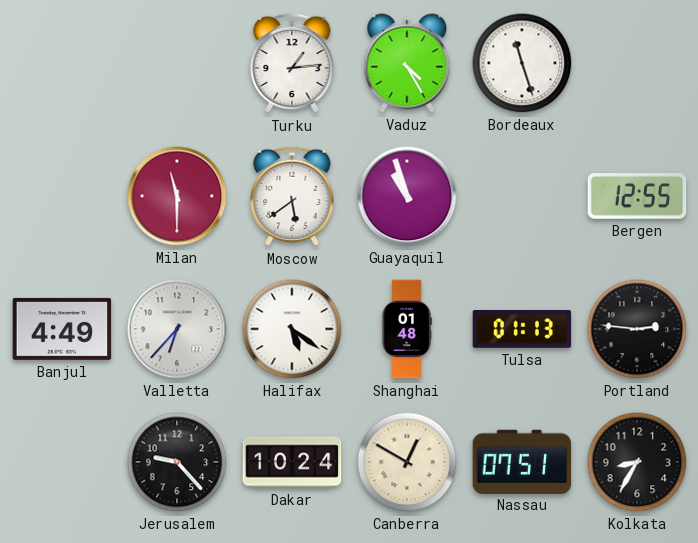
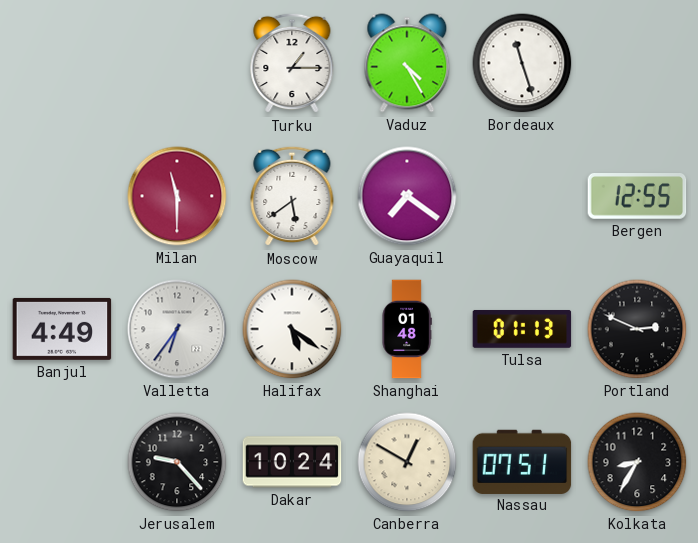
Turku: 1:14 -> 1:15
Guayaquil: 10:57 -> 7:21
Valletta: 6:37 -> 6:36
Portland: 2:46 -> 2:49
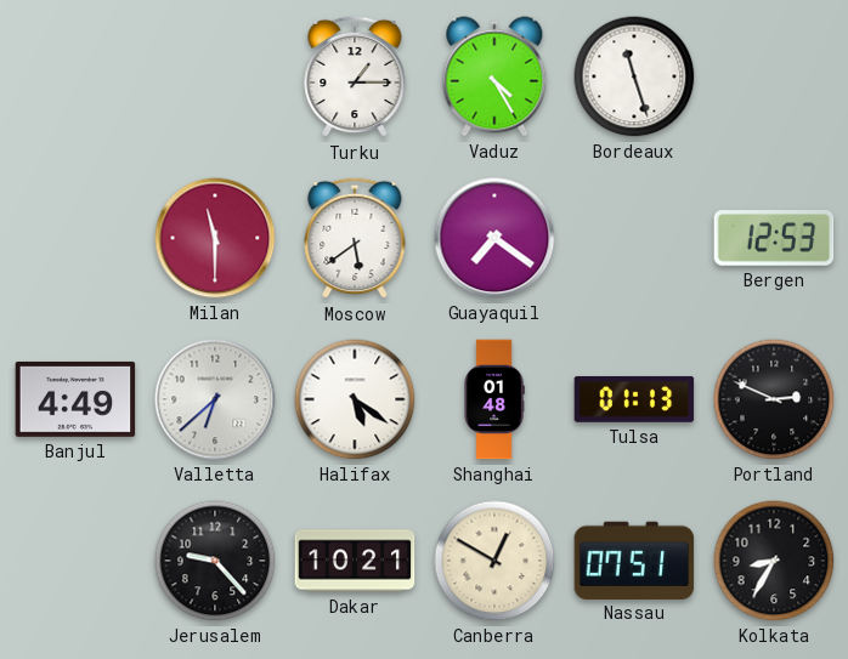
Bergen: 12:55 -> 12:53
Valletta: 6:36 -> 6:38
Dakar: 10:24 -> 10:21
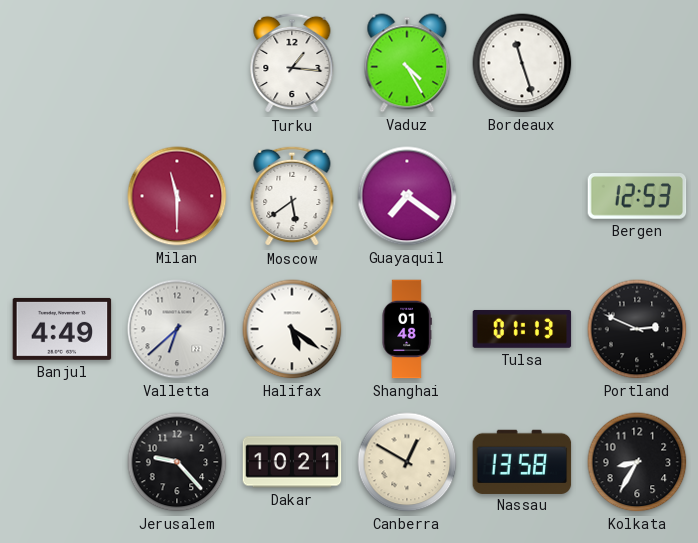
Turku: 1:15 -> 1:16
Nassau: 07:51 -> 13:58
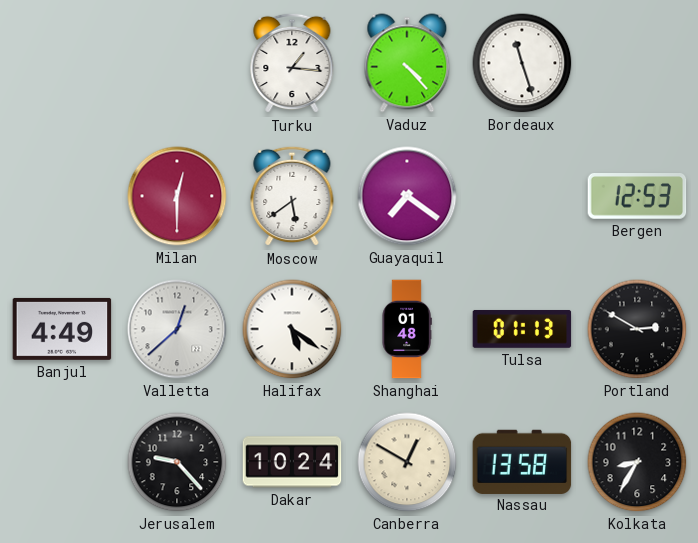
Vaduz: 4:25 -> 4:23
Milan: 11:30 -> 12:30
Valletta: 6:38 -> 12:38
Portland: 2:49 -> 2:50
Dakar: 10:21 -> 10:24
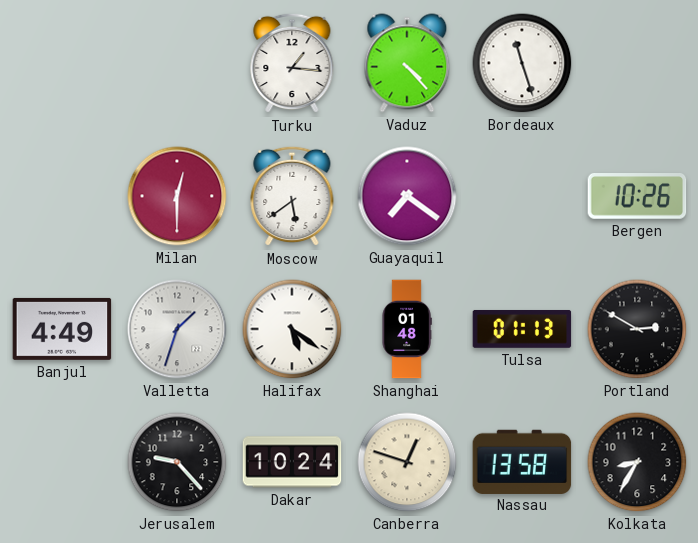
Bergen: 12:53 -> 10:26
Valletta: 12:38 -> 1:33
Canberra: 12:50 -> 12:48
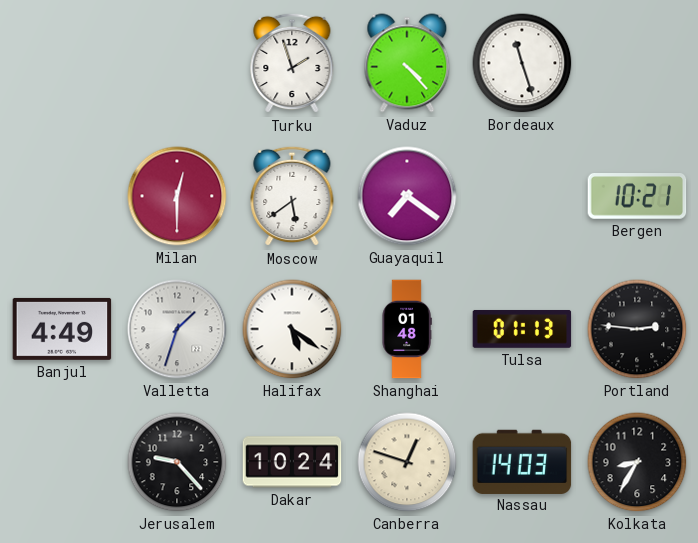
Turku: 1:16 -> 1:57
Bergen: 10:26 -> 10:21
Portland: 2:50 -> 2:46
Nassau: 13:58 -> 14:03
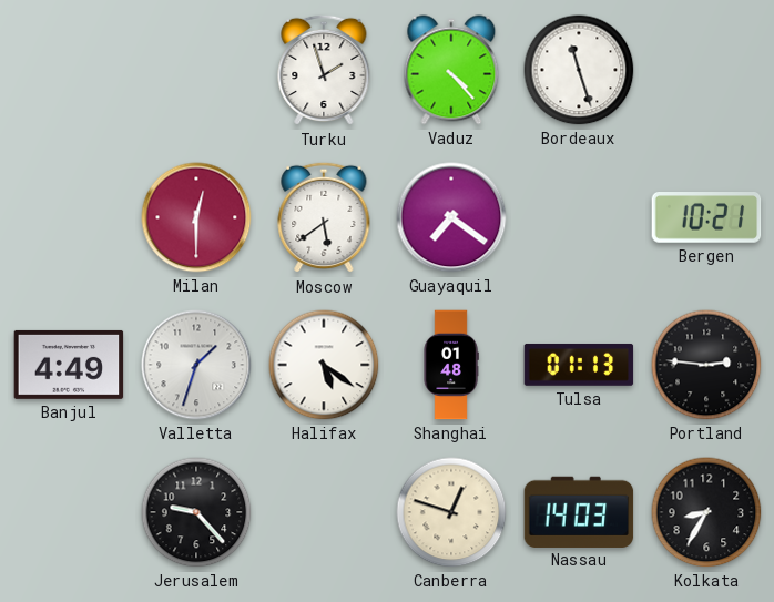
Dakar: 10:24 -> none
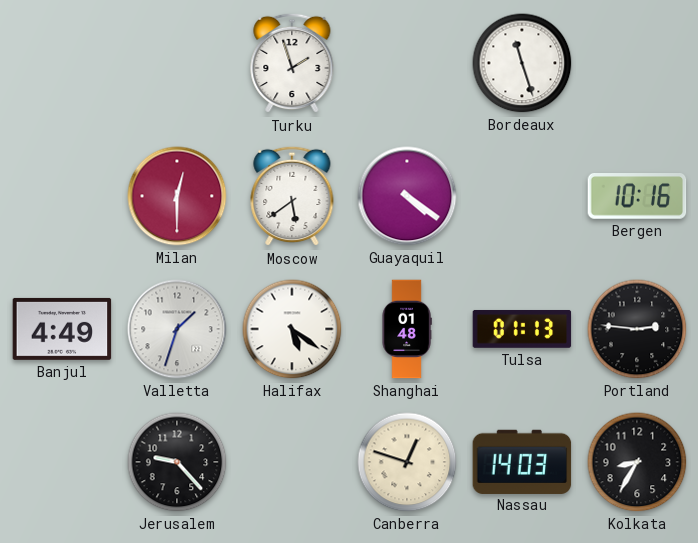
Vaduz: 4:23 -> none
Guayaquil: 7:21 -> 4:21
Bergen: 10:21 -> 10:16
